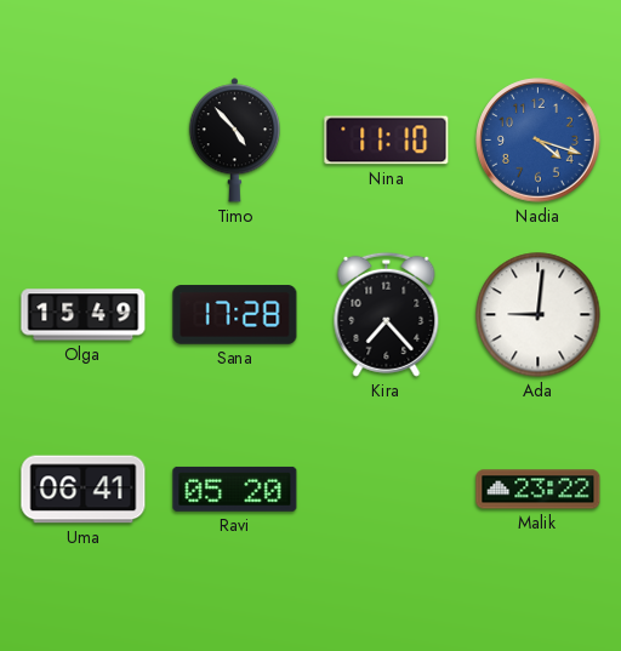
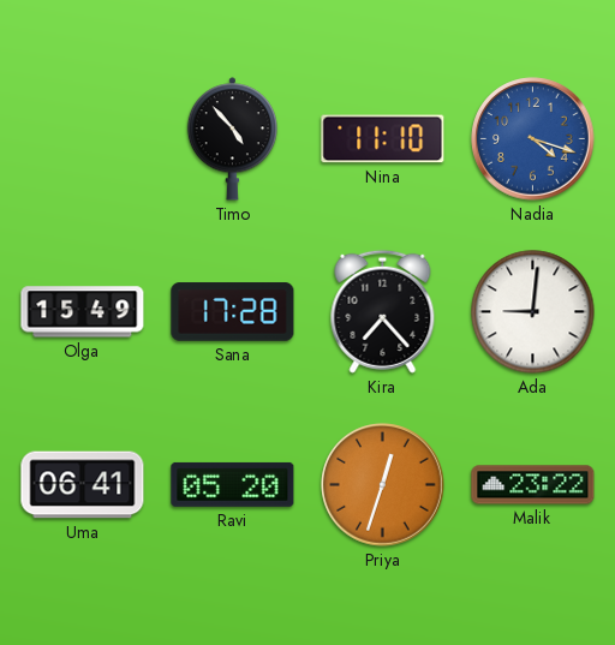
Priya: none -> 12:33
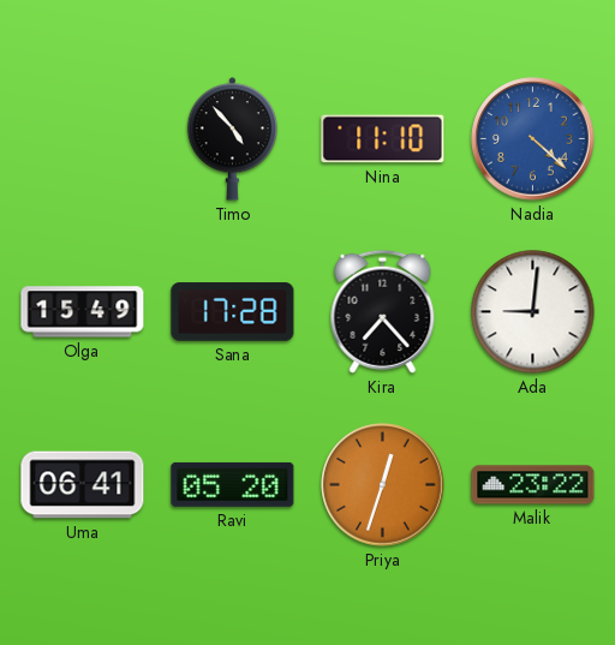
Nadia: 4:18 -> 4:22
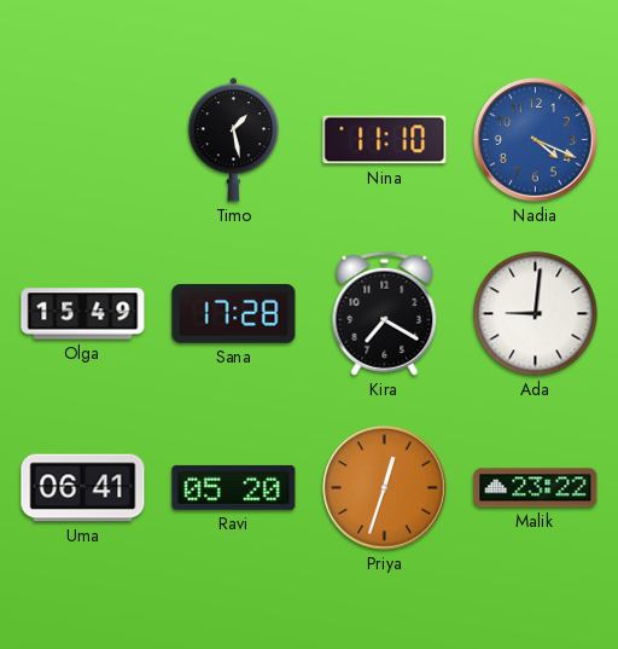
Timo: 4:53 -> 1:28
Nadia: 4:22 -> 4:19
Kira: 7:23 -> 7:20
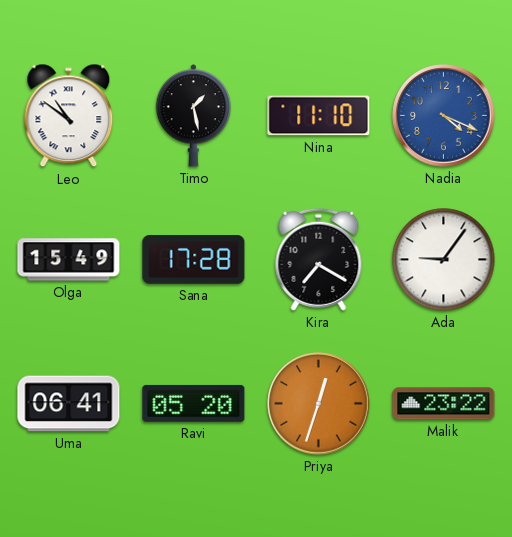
Leo: none -> 10:51
Ada: 9:01 -> 9:06
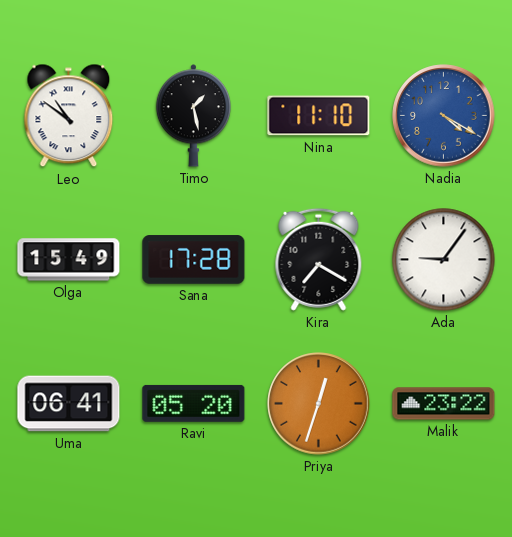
Nadia: 4:19 -> 4:20
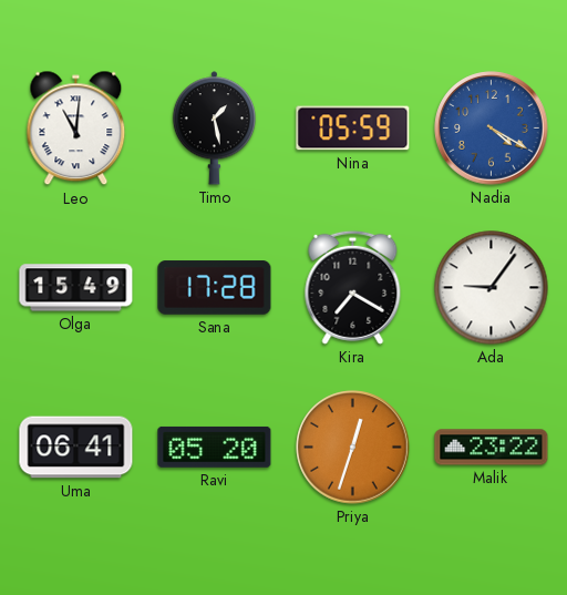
Leo: 10:51 -> 11:01
Nina: 11:10 -> 05:59
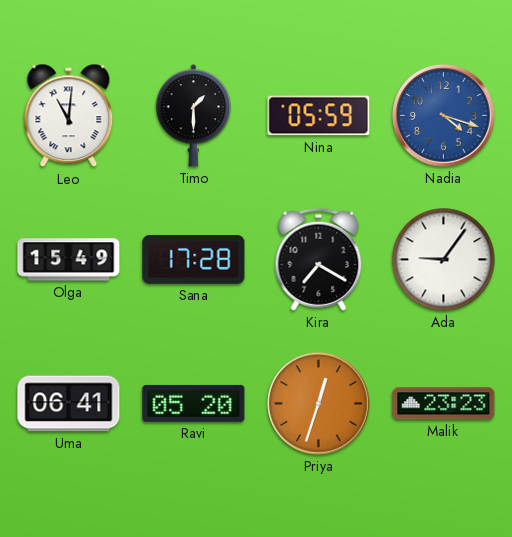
Timo: 1:28 -> 1:30
Nadia: 4:20 -> 4:18
Malik: 23:22 -> 23:23
